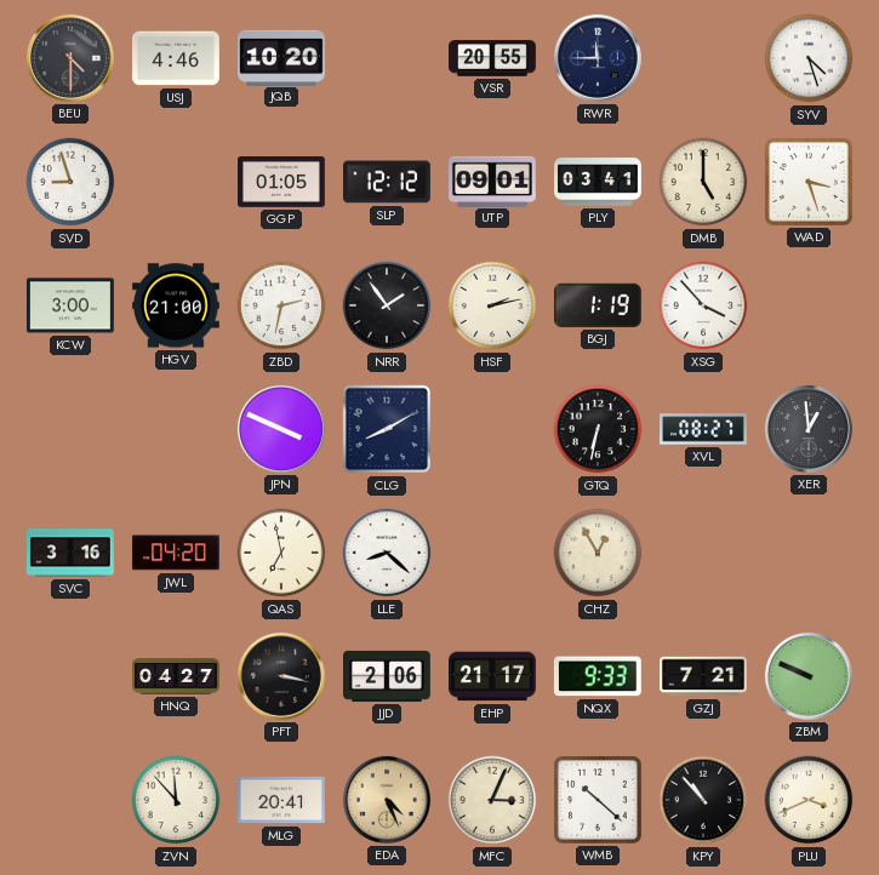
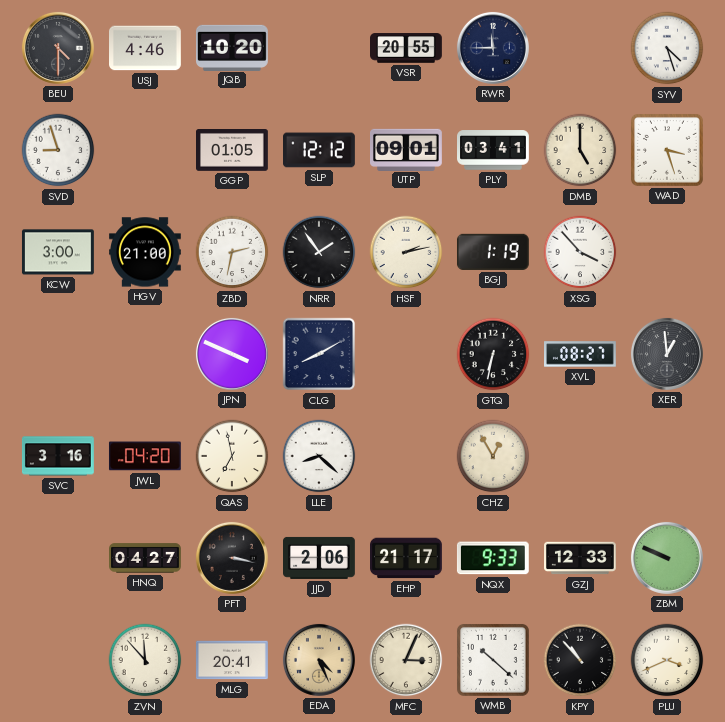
GZJ: 7:21 -> 12:33
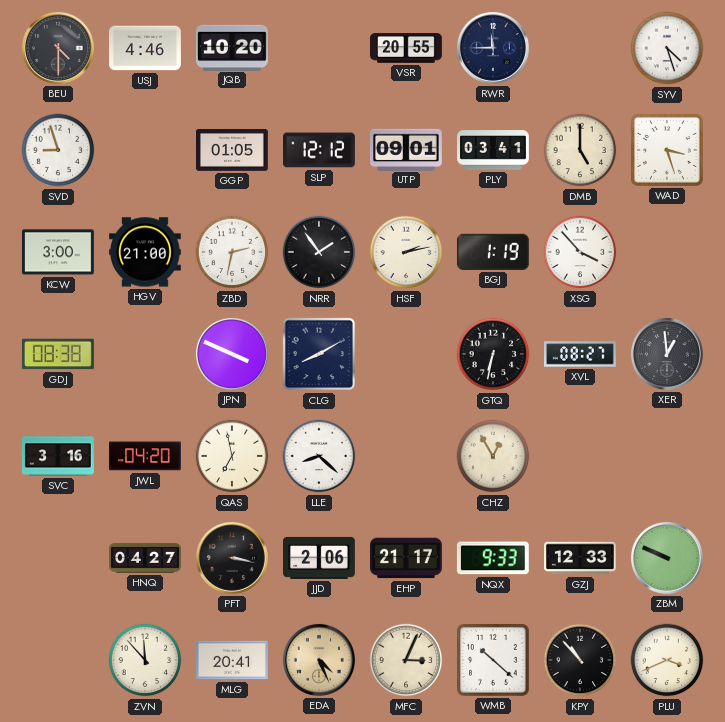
GDJ: none -> 08:38
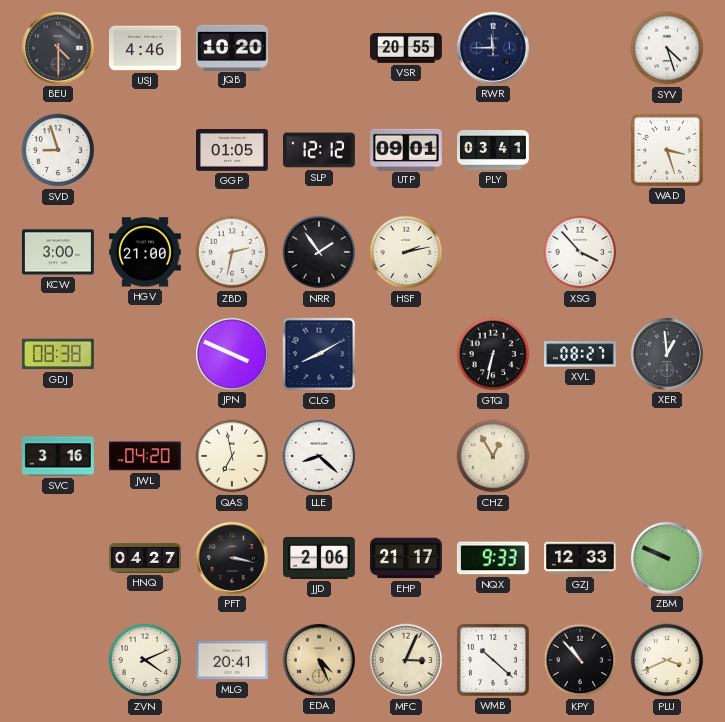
DMB: 5:00 -> none
BGJ: 1:19 -> none
ZVN: 11:53 -> 4:11
